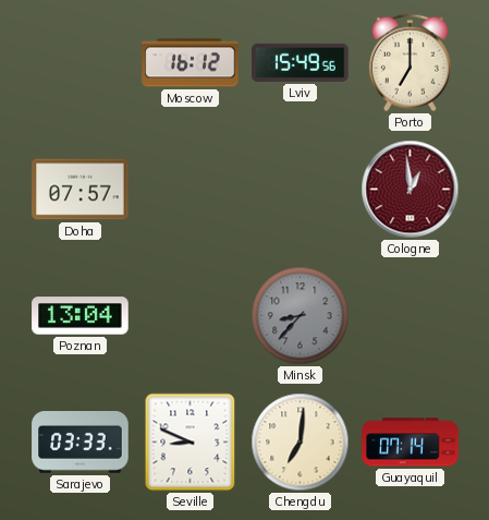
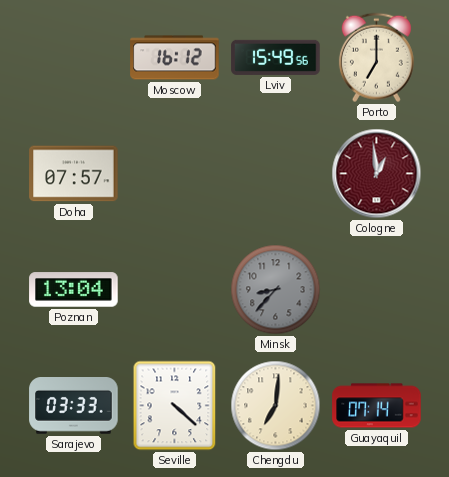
Seville: 8:49 -> 4:22
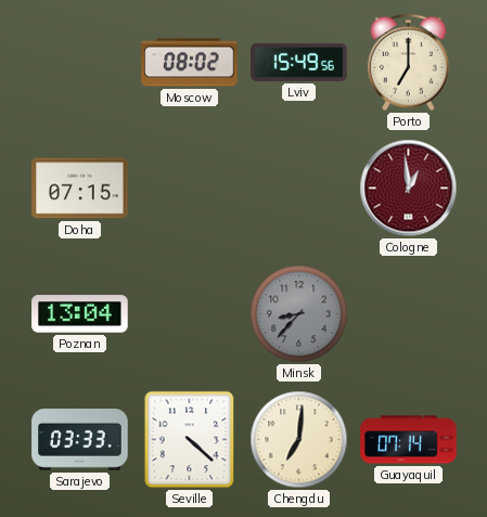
Moscow: 16:12 -> 08:02
Doha: 07:57 -> 07:15
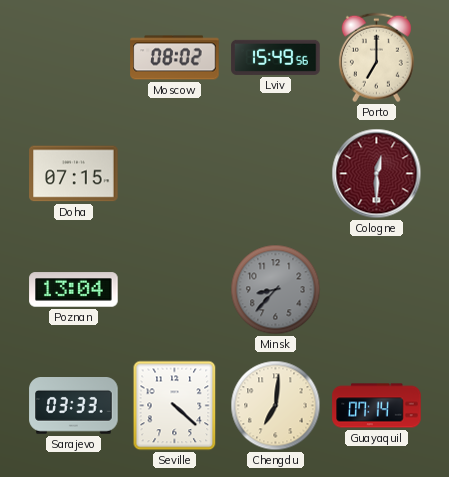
Cologne: 12:59 -> 12:30
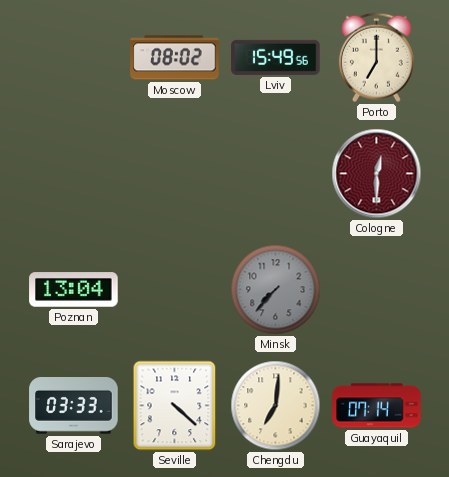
Doha: 07:15 -> none
Minsk: 8:37 -> 7:37
